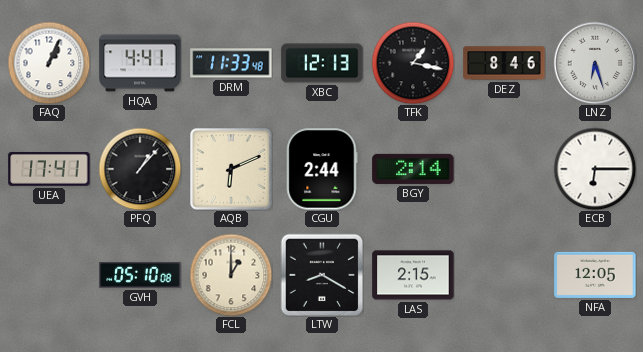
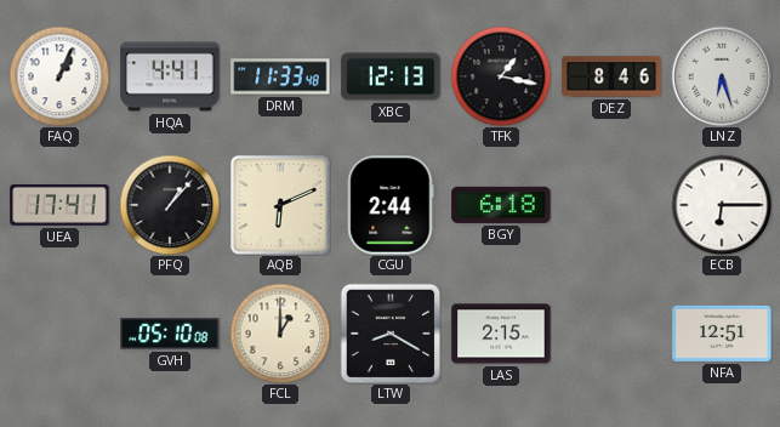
BGY: 2:14 -> 6:18
NFA: 12:05 -> 12:51
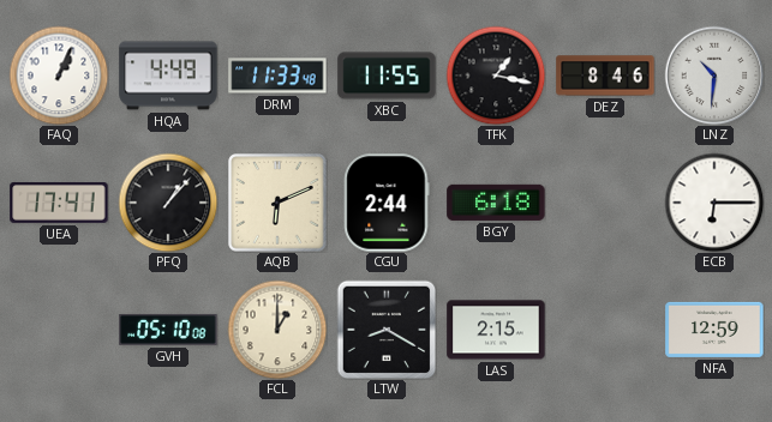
HQA: 4:41 -> 4:49
XBC: 12:13 -> 11:55
LNZ: 6:27 -> 10:31
NFA: 12:51 -> 12:59
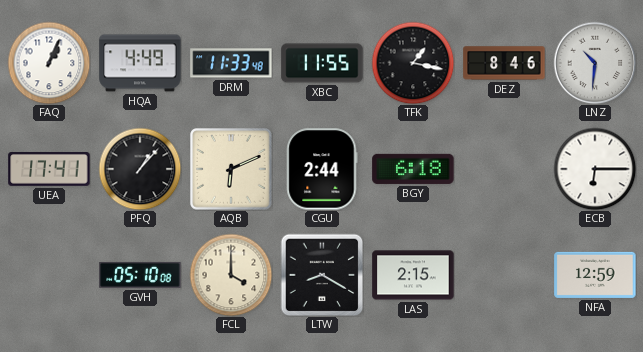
FCL: 1:00 -> 4:00
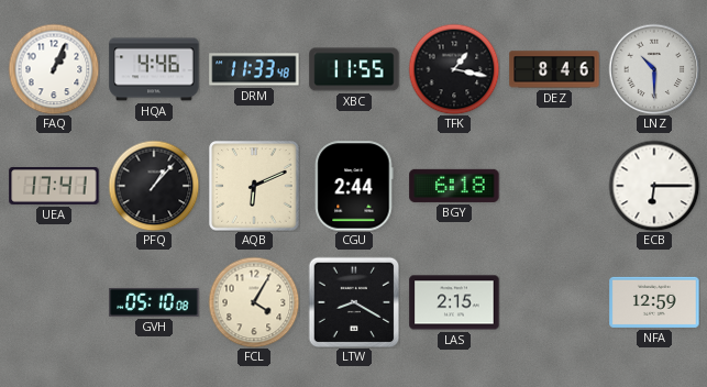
HQA: 4:49 -> 4:46
LNZ: 10:31 -> 10:30
FCL: 4:00 -> 4:05
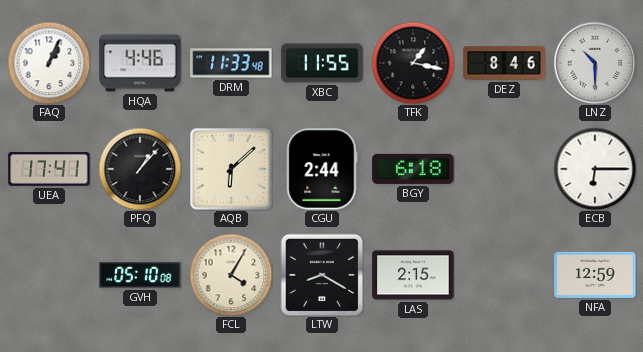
AQB: 6:11 -> 6:08
